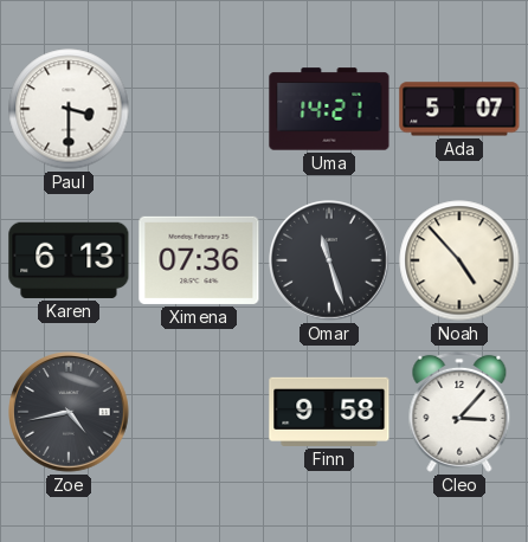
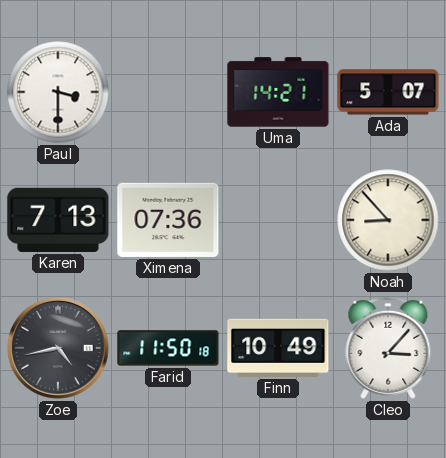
Karen: 6:13 -> 7:13
Omar: 11:27 -> none
Noah: 4:53 -> 8:53
Farid: none -> 11:50
Finn: 9:58 -> 10:49
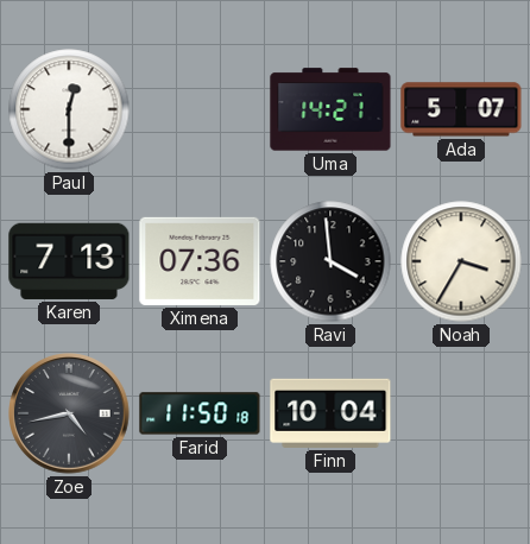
Paul: 3:30 -> 12:30
Ravi: none -> 3:59
Noah: 8:53 -> 3:35
Finn: 10:49 -> 10:04
Cleo: 3:07 -> none
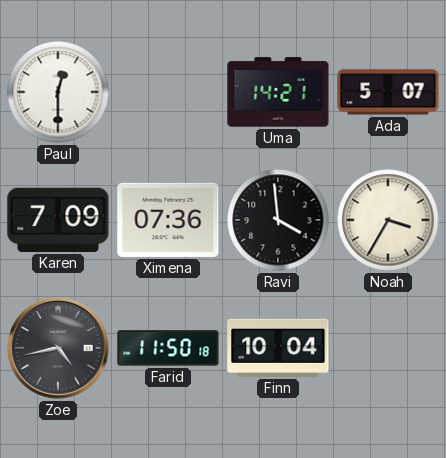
Karen: 7:13 -> 7:09
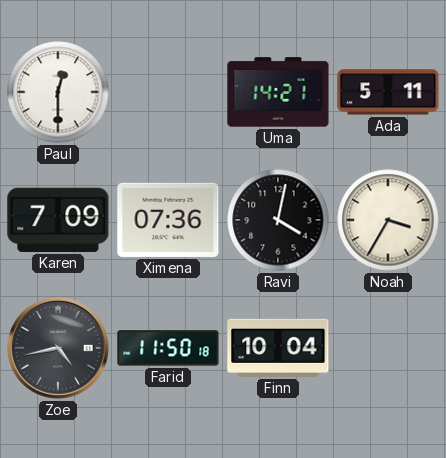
Ada: 5:07 -> 5:11
Ravi: 3:59 -> 4:02
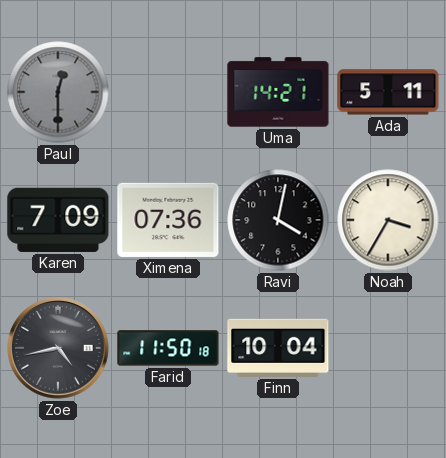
Paul dial: white -> grey
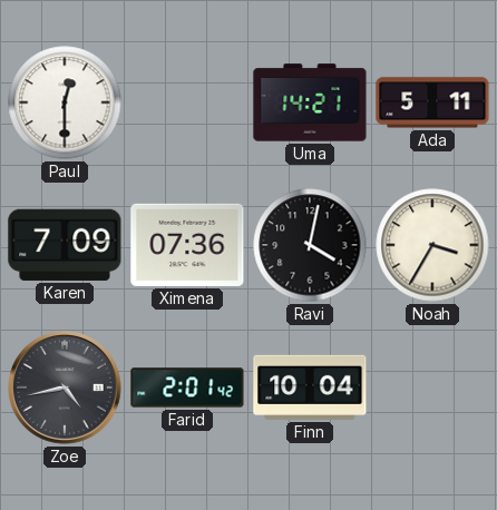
Paul dial: grey -> white
Farid: 11:50 -> 2:01
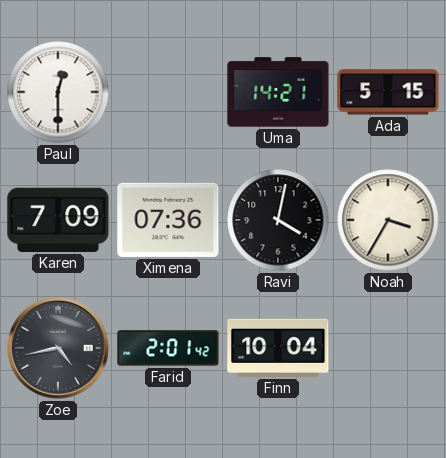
Ada: 5:11 -> 5:15
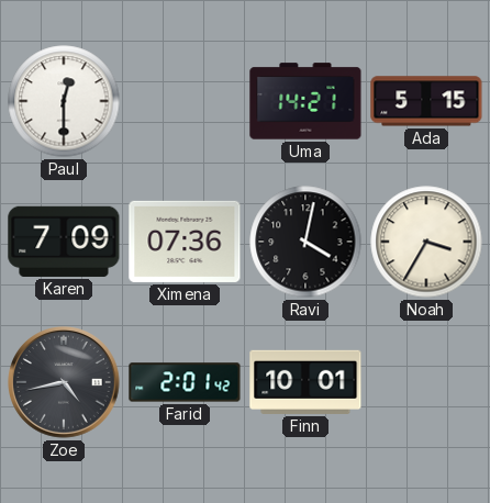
Finn: 10:04 -> 10:01
